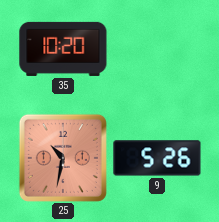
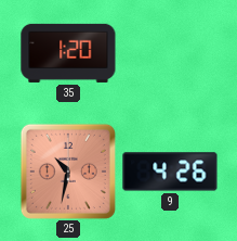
35: 10:20 -> 1:20
9: 5:26 -> 4:26
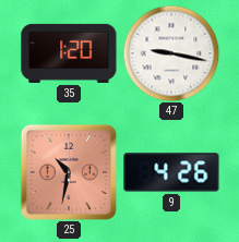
47: none -> 9:17
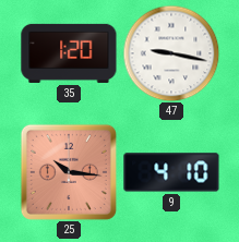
25: 10:32 -> 10:16
9: 4:26 -> 4:10
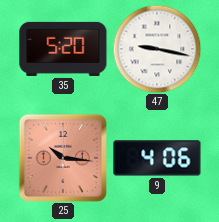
35: 1:20 -> 5:20
9: 4:10 -> 4:06
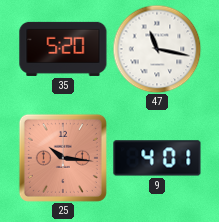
47: 9:17 -> 11:17
9: 4:06 -> 4:01
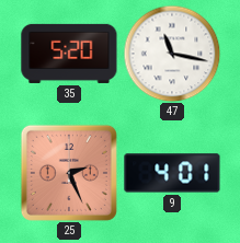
25: 10:16 -> 2:26
